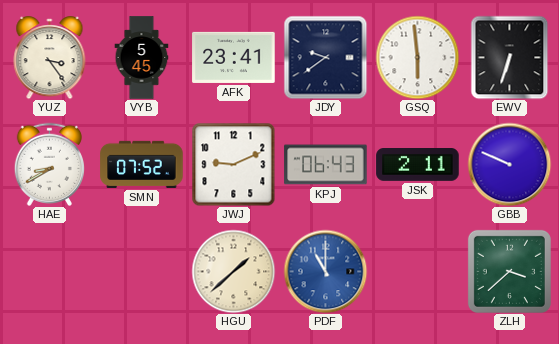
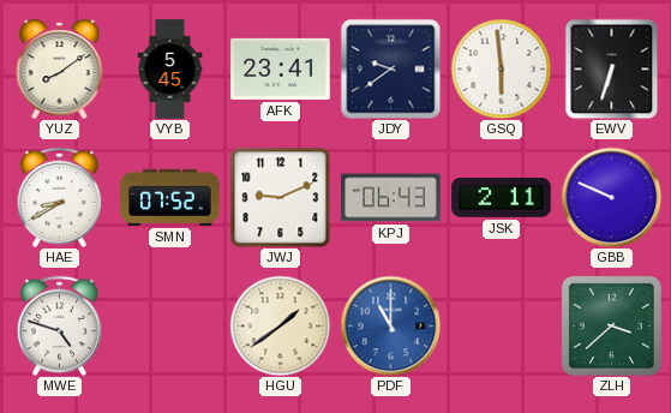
YUZ: 3:24 -> 8:09
MWE: none -> 4:48
HGU: 1:38 -> 1:39
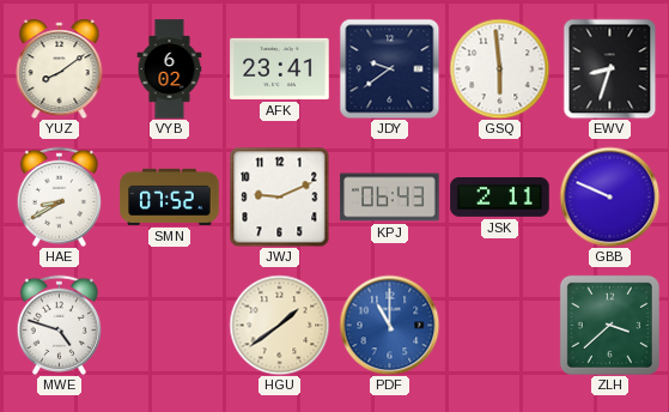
VYB: 5:45 -> 6:02
EWV: 6:33 -> 8:33
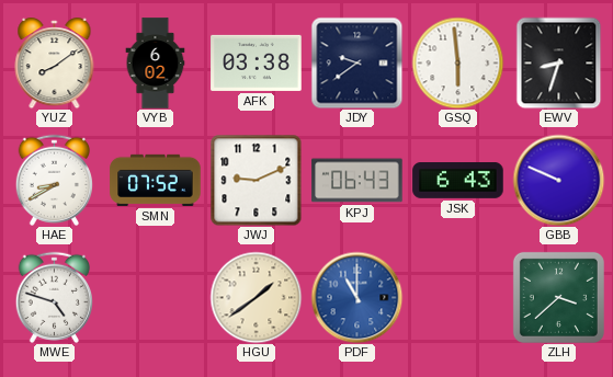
AFK: 23:41 -> 03:38
JSK: 2:11 -> 6:43
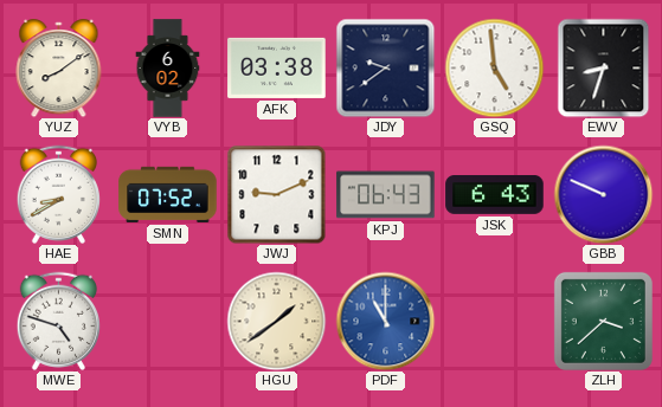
GSQ: 5:59 -> 4:59
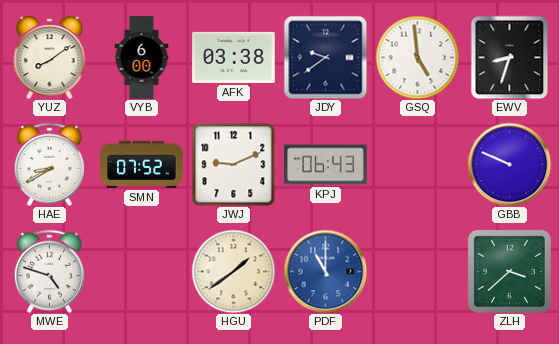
VYB: 6:02 -> 6:00
JSK: 6:43 -> none
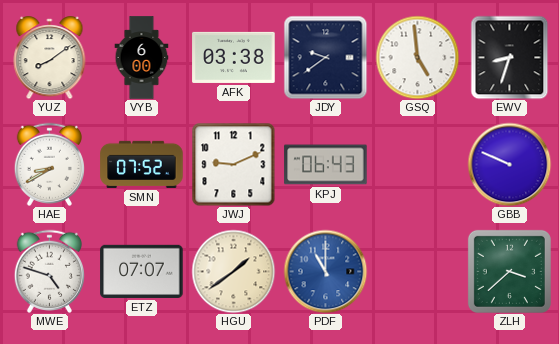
ETZ: none -> 07:07
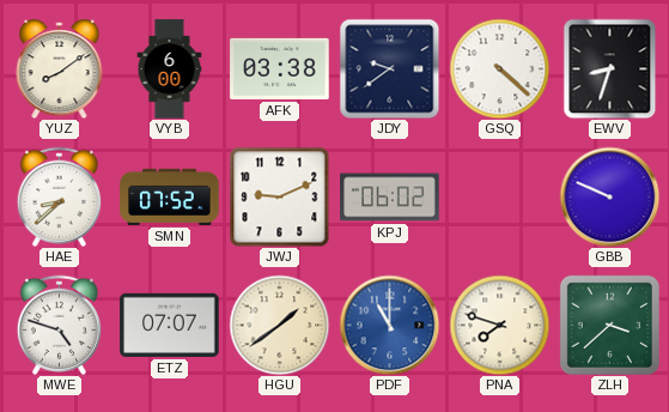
GSQ: 4:59 -> 4:22
HAE: 8:40 -> 8:38
KPJ: 06:43 -> 06:02
PNA: none -> 7:48
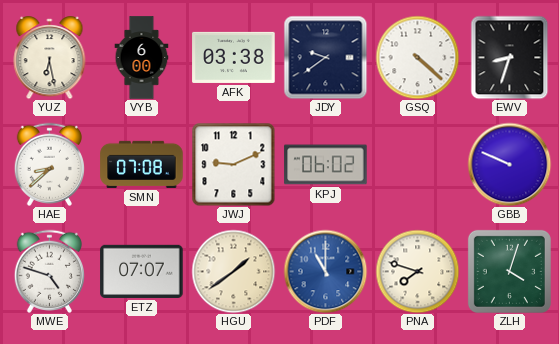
YUZ: 8:09 -> 6:28
SMN: 07:52 -> 07:08
ZLH: 3:38 -> 4:03
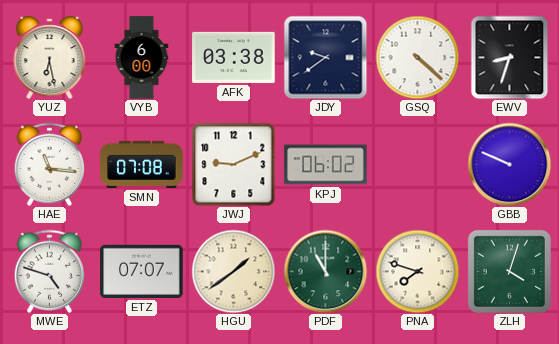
HAE: 8:38 -> 11:16
PDF dial: blue -> green
